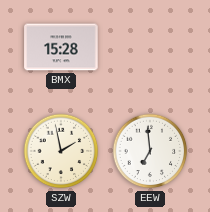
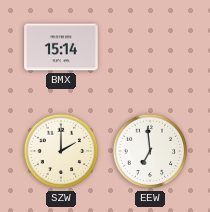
BMX: 15:28 -> 15:14
SZW: 1:58 -> 2:00
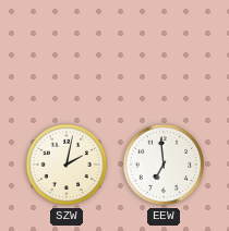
BMX: 15:14 -> none
SZW: 2:00 -> 2:02
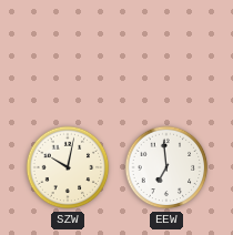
SZW: 2:02 -> 10:02
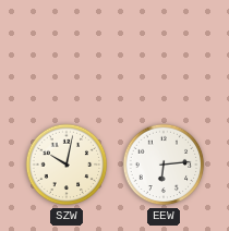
EEW: 6:59 -> 6:14
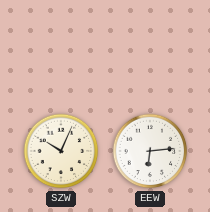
SZW: 10:02 -> 10:04
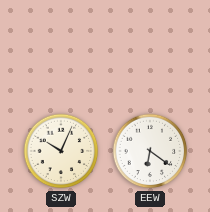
EEW: 6:14 -> 6:21
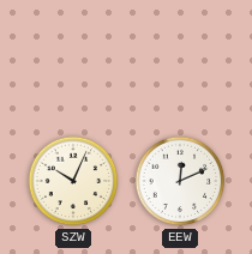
EEW: 6:21 -> 12:11
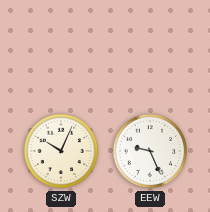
EEW: 12:11 -> 9:26
